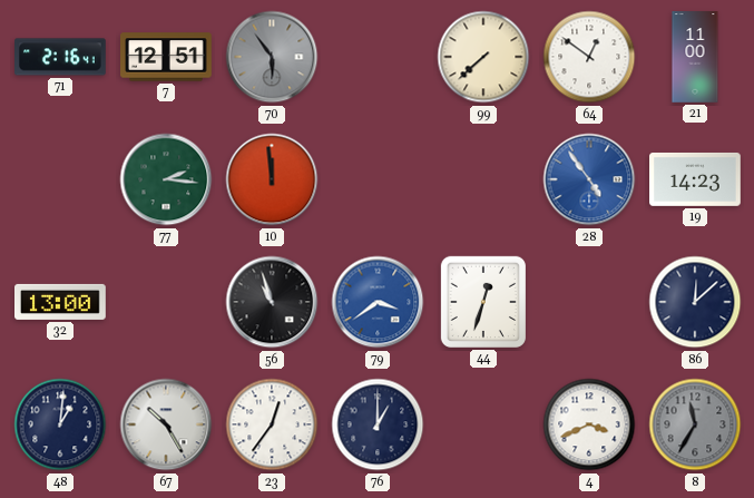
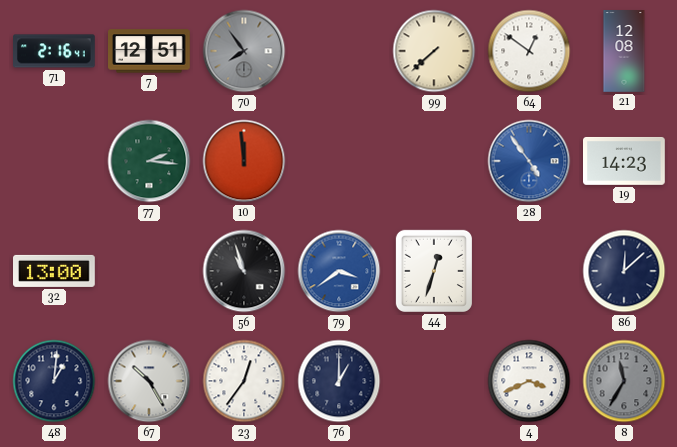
70: 5:54 -> 7:54
21: 11:00 -> 12:08
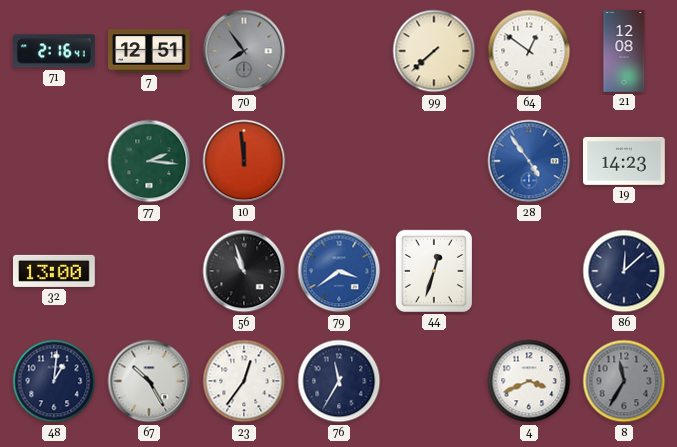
76: 1:00 -> 11:35
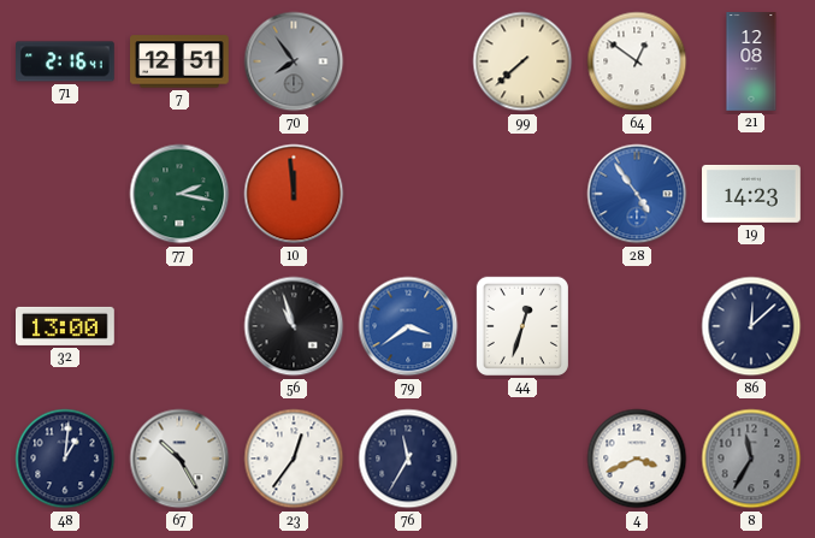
77: 2:16 -> 2:17
